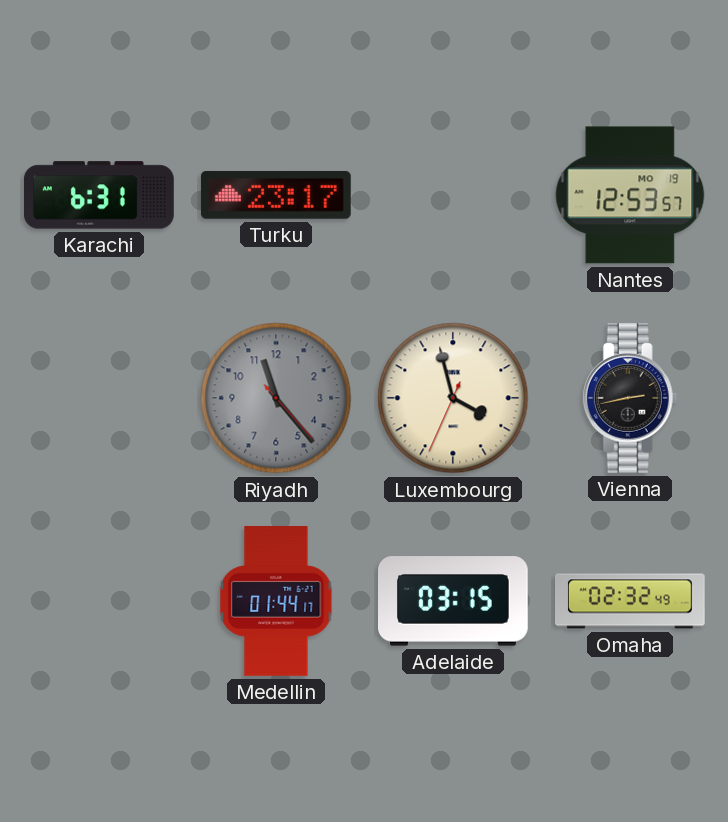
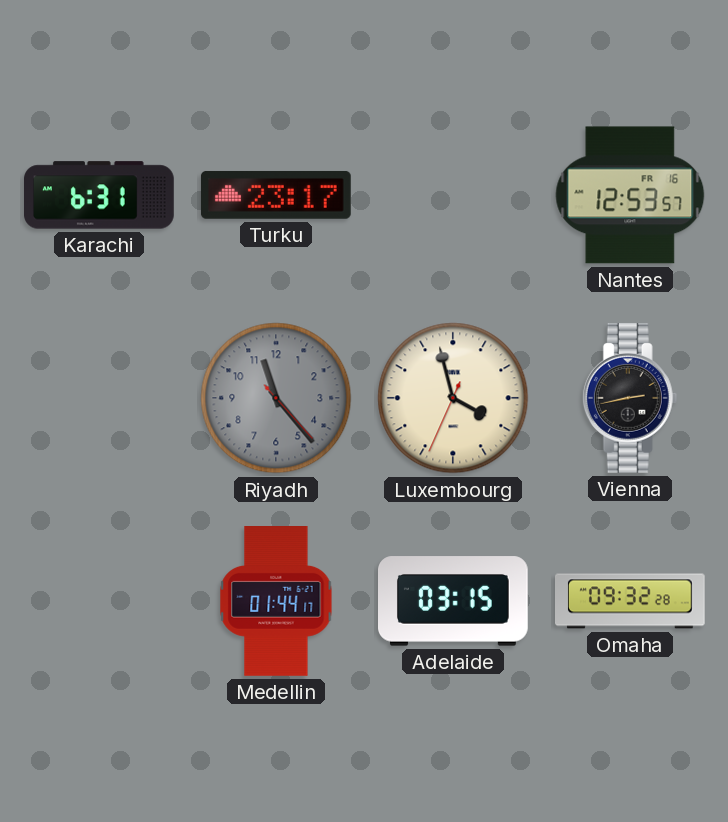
Nantes date: MO 19 -> FR 16
Omaha: 02:32 -> 09:32
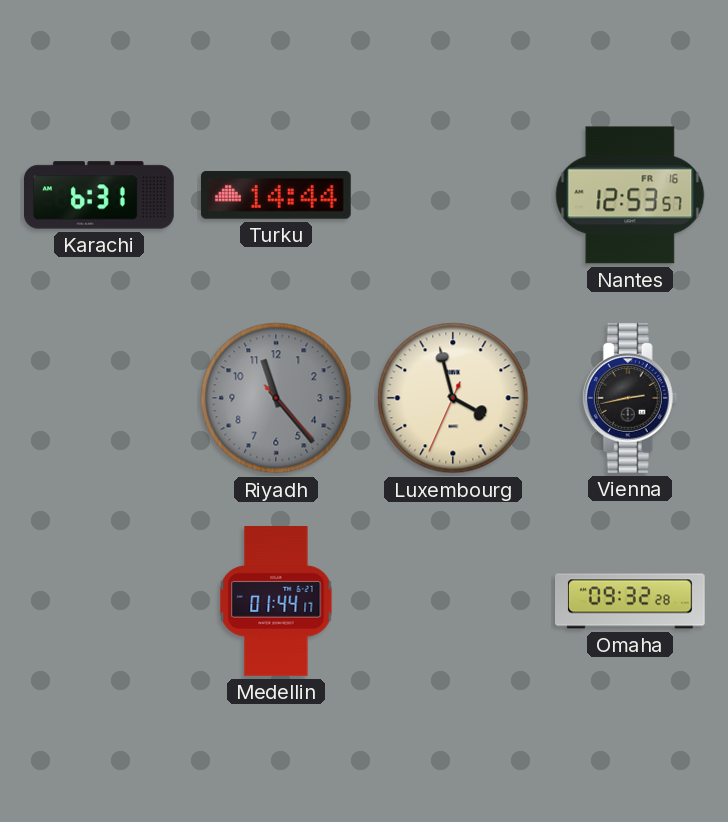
Turku: 23:17 -> 14:44
Adelaide: 03:15 -> none
